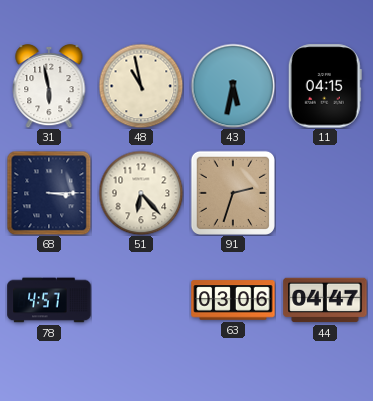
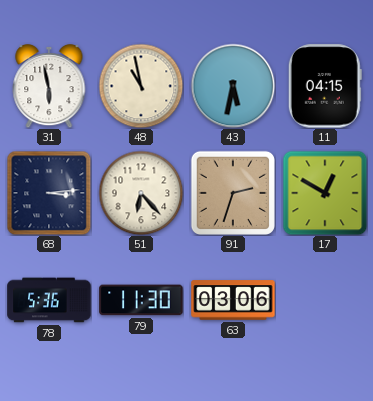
68: 3:15 -> 3:14
17: none -> 12:50
78: 4:57 -> 5:36
79: none -> 11:30
44: 04:47 -> none
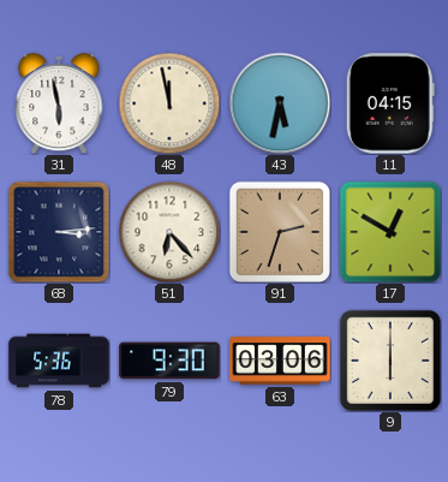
48: 10:58 -> 11:58
79: 11:30 -> 9:30
9: none -> 6:00
